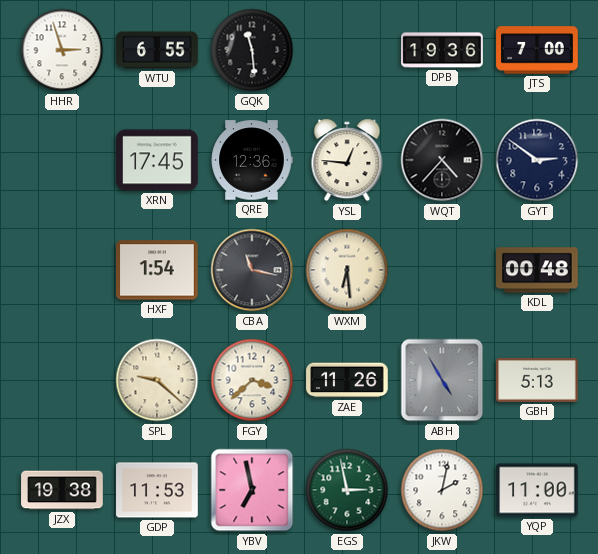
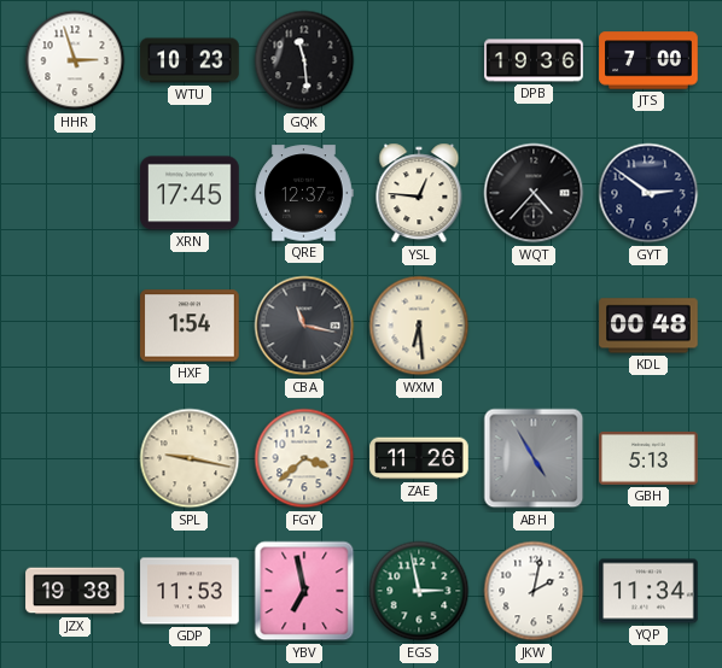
WTU: 6:55 -> 10:23
QRE: 12:36 -> 12:37
SPL: 9:22 -> 9:17
YQP: 11:00 -> 11:34
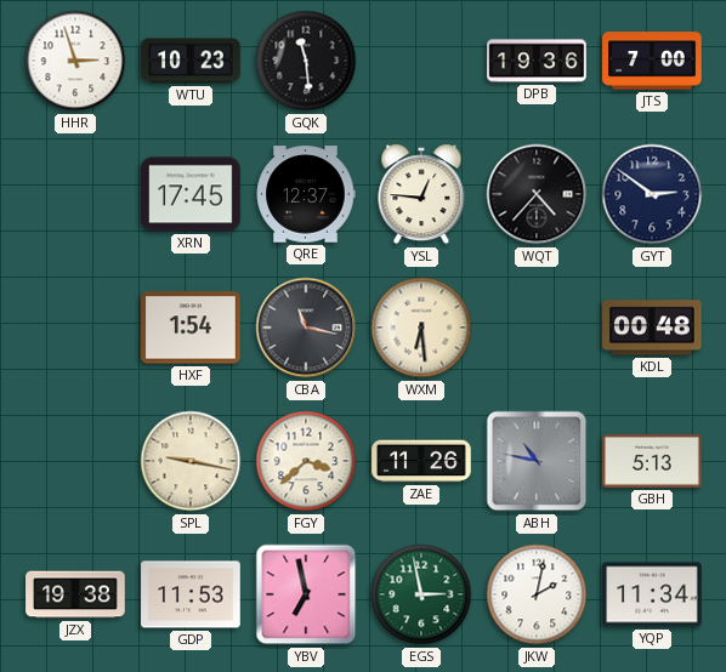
ABH: 4:55 -> 10:47
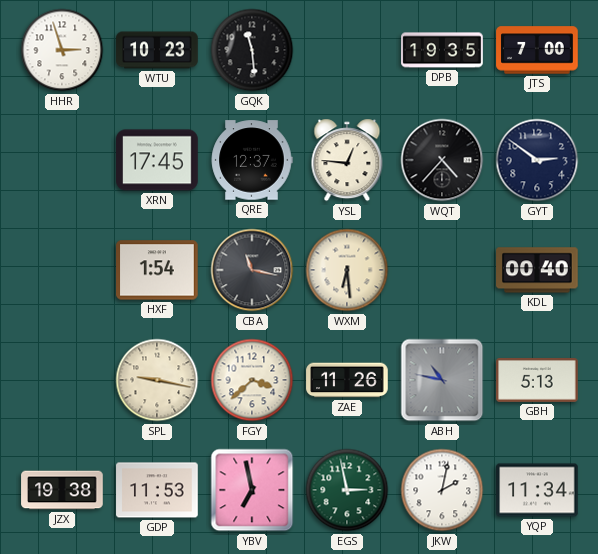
DPB: 19:36 -> 19:35
KDL: 00:48 -> 00:40
